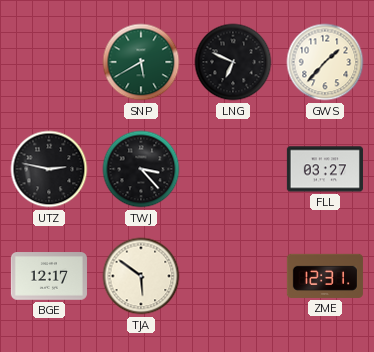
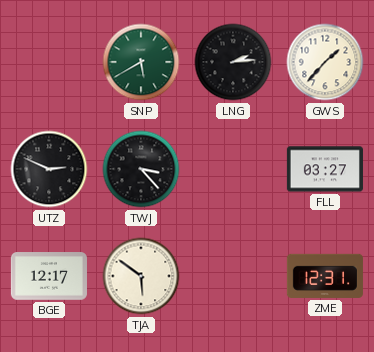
LNG: 6:49 -> 2:14
UTZ: 2:47 -> 2:49
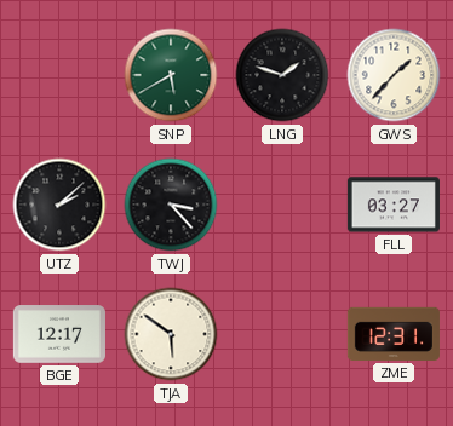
LNG: 2:14 -> 1:48
UTZ: 2:49 -> 2:08
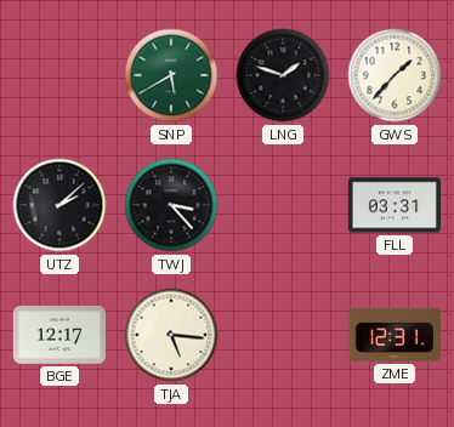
FLL: 03:27 -> 03:31
TJA: 5:51 -> 5:16
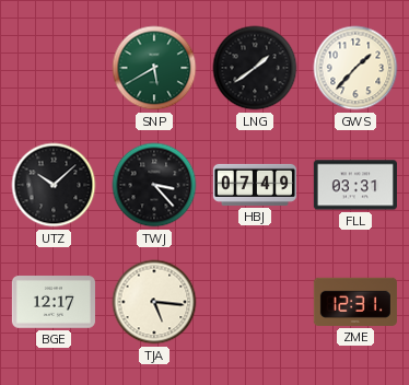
LNG: 1:48 -> 1:39
UTZ: 2:08 -> 10:08
HBJ: none -> 07:49
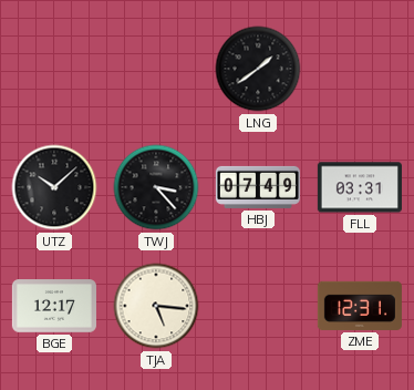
SNP: 5:40 -> none
GWS: 1:37 -> none
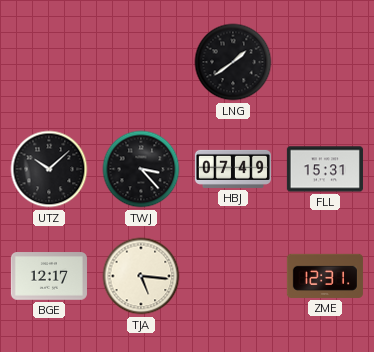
FLL: 03:31 -> 15:31
